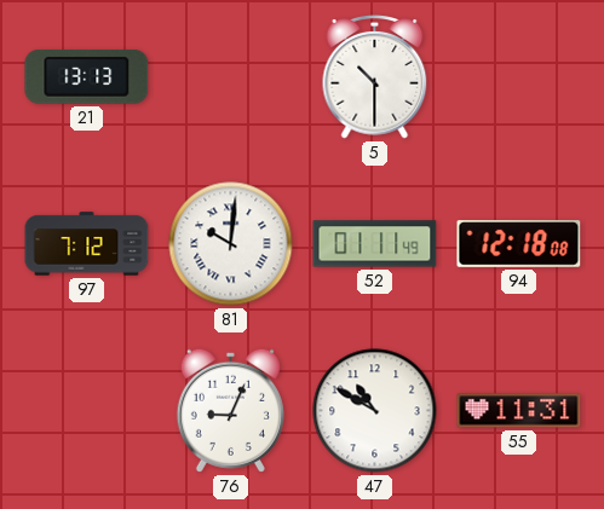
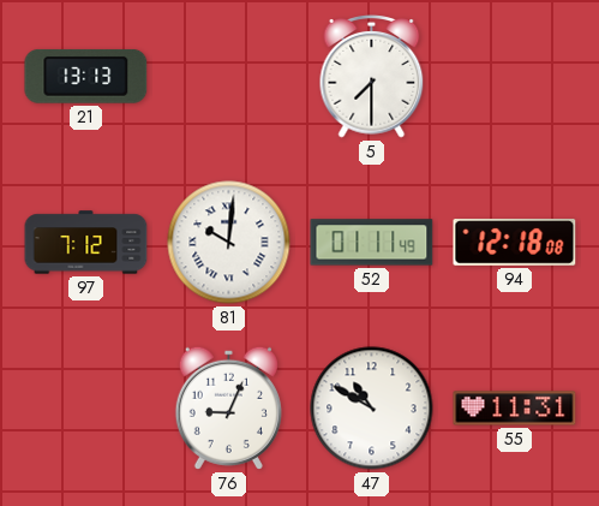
5: 10:30 -> 7:30
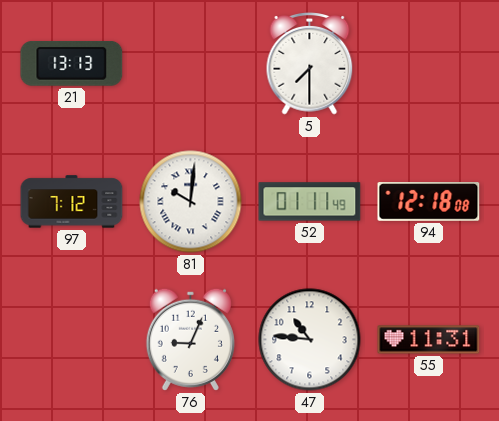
47: 10:50 -> 10:46
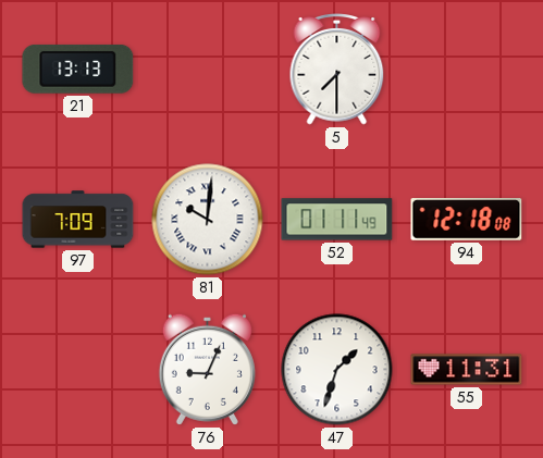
97: 7:12 -> 7:09
47: 10:46 -> 1:33
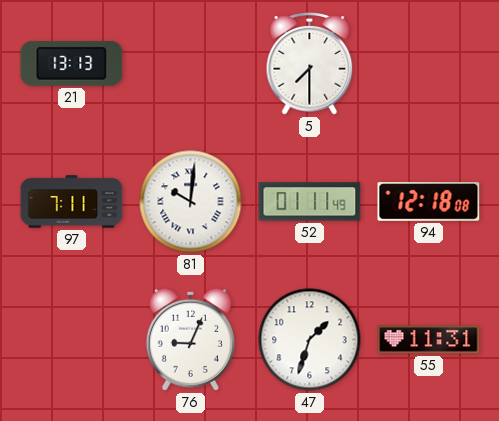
97: 7:09 -> 7:11
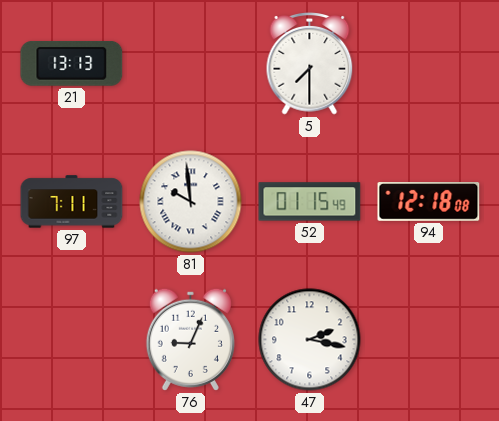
81: 10:01 -> 9:59
52: 01:11 -> 01:15
47: 1:33 -> 2:17
55: 11:31 -> none
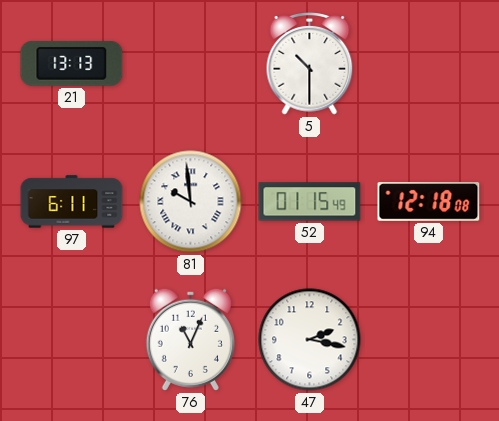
5: 7:30 -> 10:30
97: 7:11 -> 6:11
76: 9:04 -> 11:04
